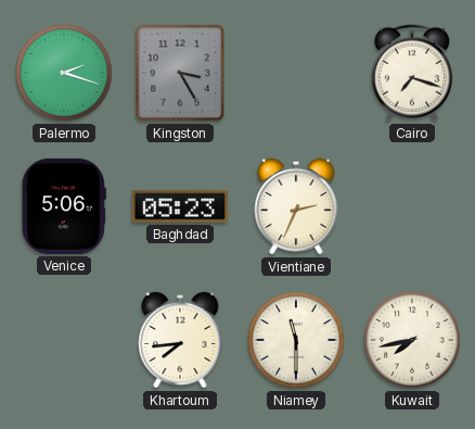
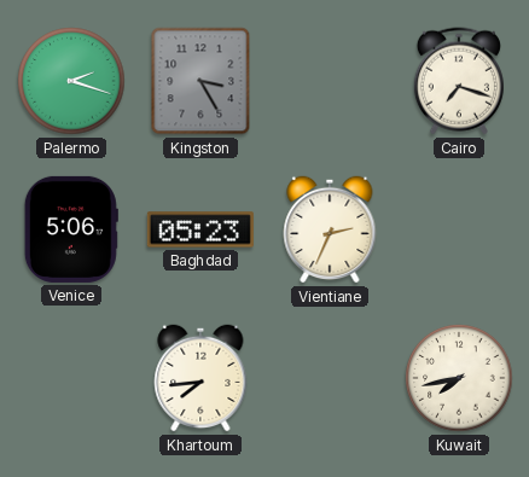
Niamey: 11:30 -> none
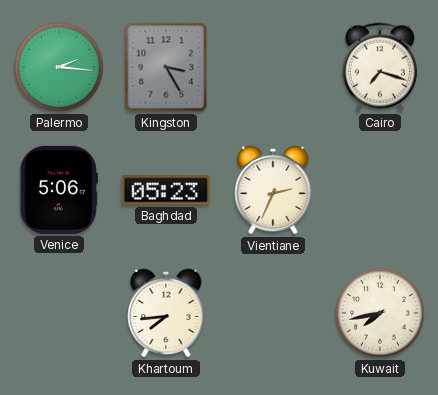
Palermo: 2:18 -> 2:16
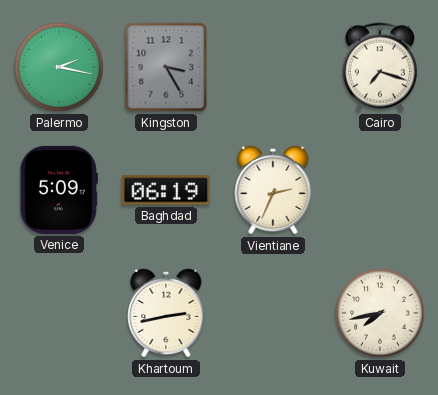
Palermo: 2:16 -> 2:17
Venice: 5:06 -> 5:09
Baghdad: 05:23 -> 06:19
Khartoum: 7:44 -> 2:43
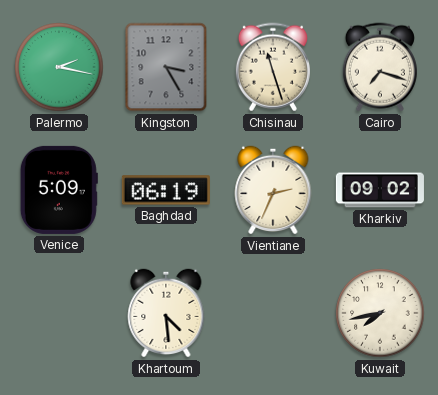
Chisinau: none -> 11:27
Kharkiv: none -> 09:02
Khartoum: 2:43 -> 4:29
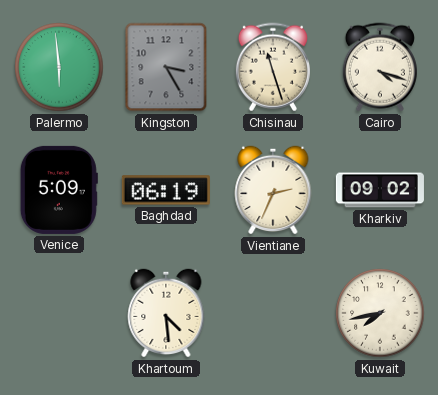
Palermo: 2:17 -> 5:59
Cairo: 7:18 -> 4:18
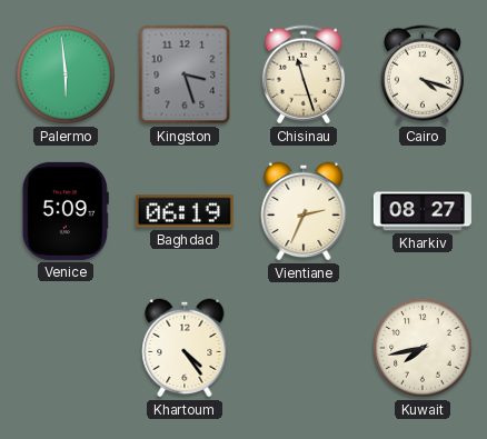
Kingston: 3:25 -> 3:27
Kharkiv: 09:02 -> 08:27
Khartoum: 4:29 -> 4:24
